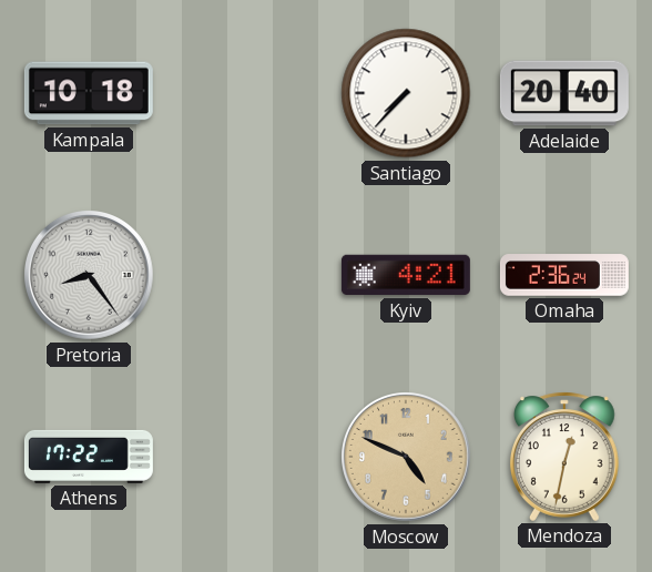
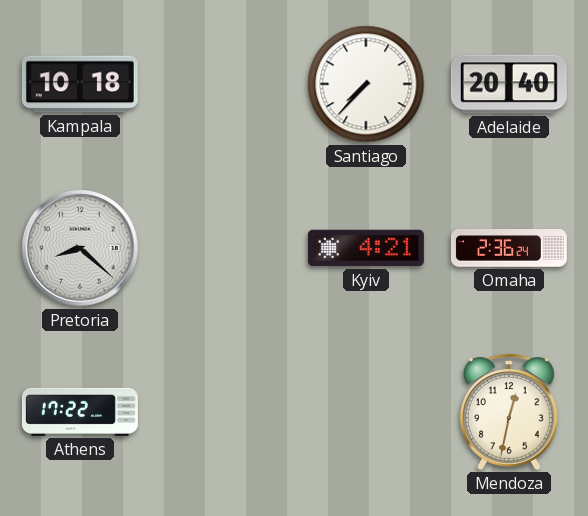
Pretoria: 8:24 -> 8:22
Moscow: 4:49 -> none
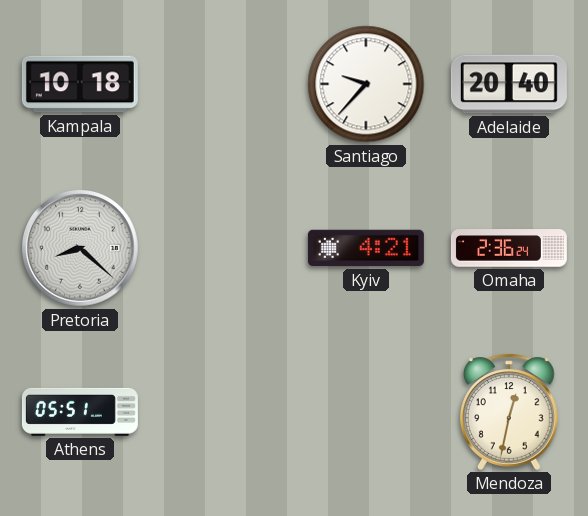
Santiago: 7:37 -> 9:37
Athens: 17:22 -> 05:51
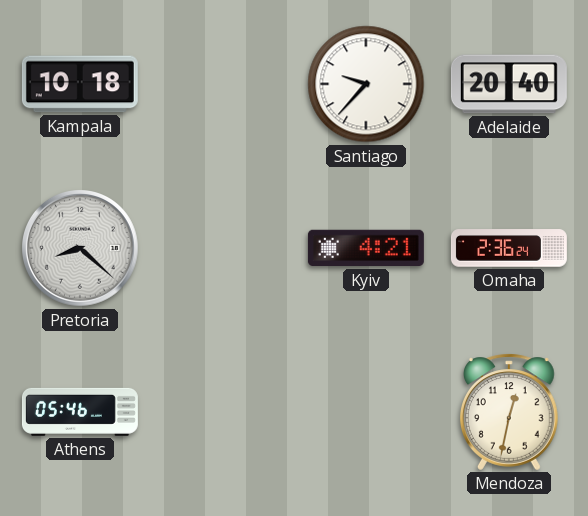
Athens: 05:51 -> 05:46
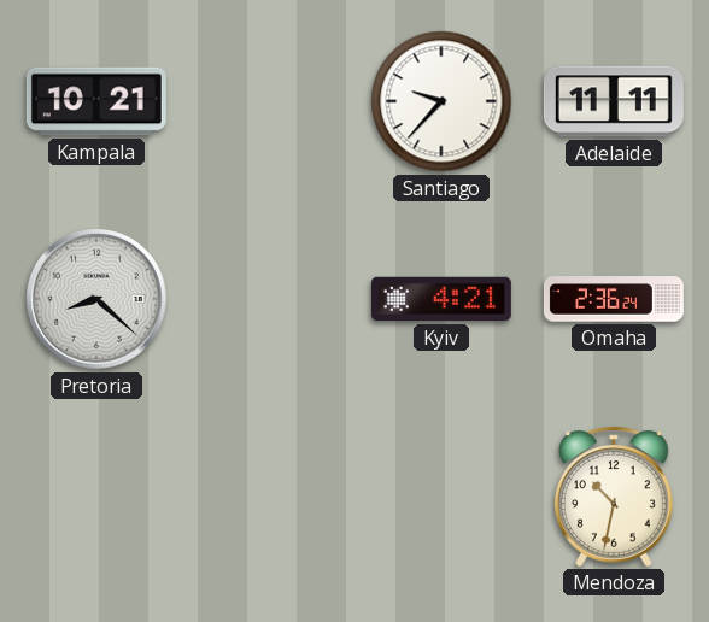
Kampala: 10:18 -> 10:21
Adelaide: 20:40 -> 11:11
Athens: 05:46 -> none
Mendoza: 12:32 -> 10:32
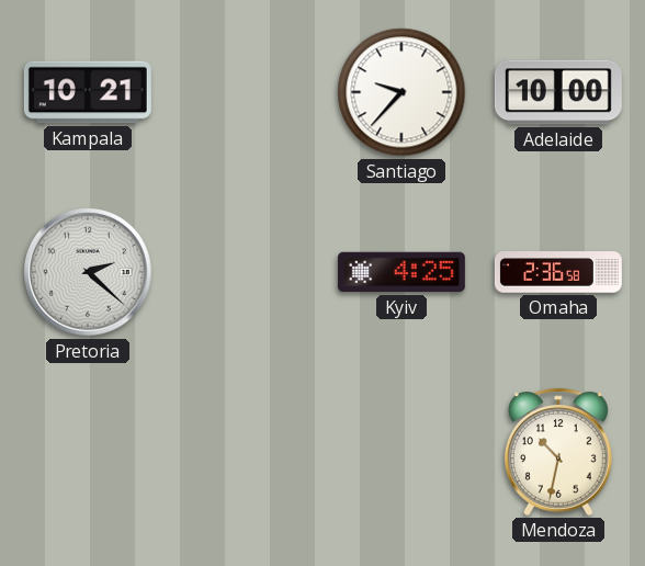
Adelaide: 11:11 -> 10:00
Pretoria: 8:22 -> 2:22
Kyiv: 4:21 -> 4:25
Omaha: 2:36:24 -> 2:36:58
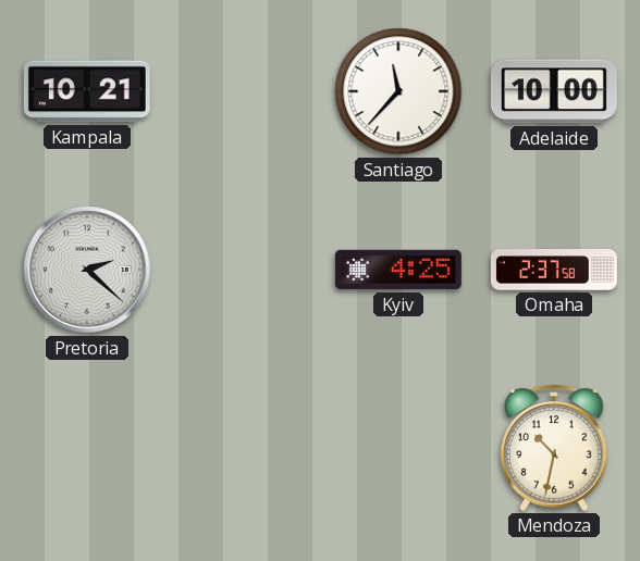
Santiago: 9:37 -> 11:37
Omaha: 2:36 -> 2:37
